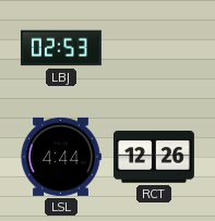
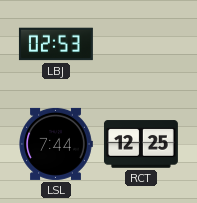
LSL: 4:44 -> 7:44
RCT: 12:26 -> 12:25
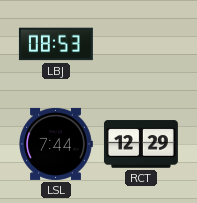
LBJ: 02:53 -> 08:53
RCT: 12:25 -> 12:29
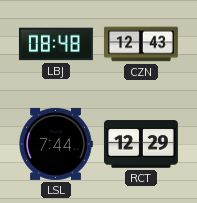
LBJ: 08:53 -> 08:48
CZN: none -> 12:43
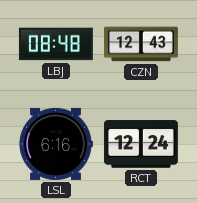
LSL: 7:44 -> 6:16
RCT: 12:29 -> 12:24
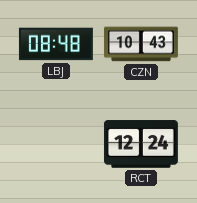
CZN: 12:43 -> 10:43
LSL: 6:16 -> none
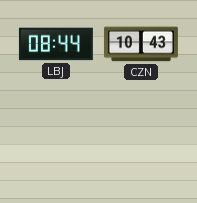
LBJ: 08:48 -> 08:44
RCT: 12:24 -> none
